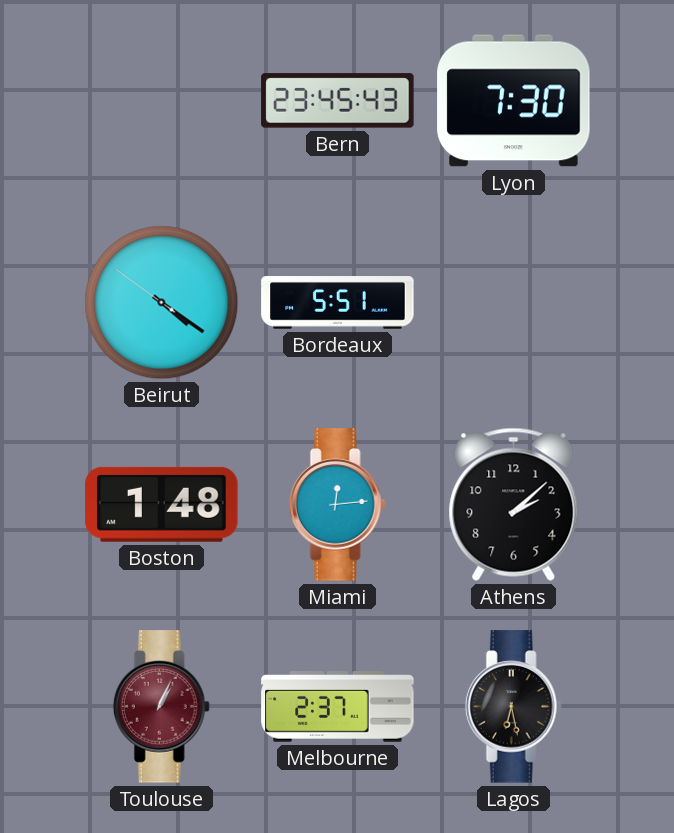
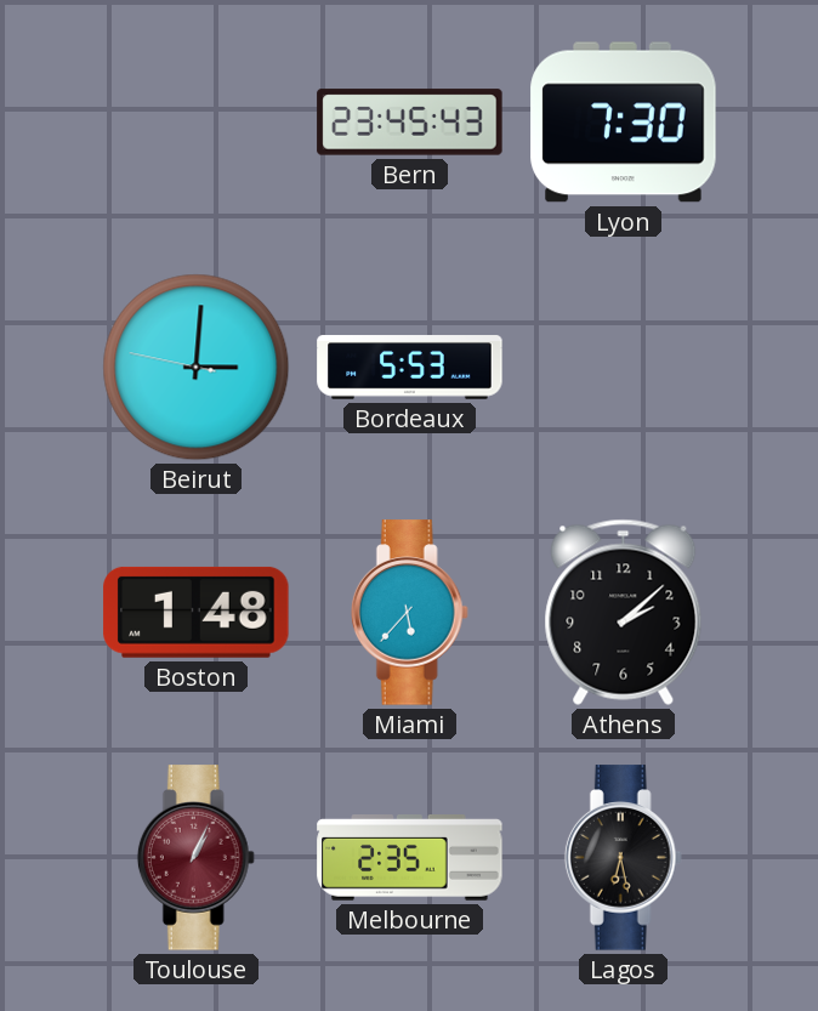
Beirut: 4:20 -> 3:00
Bordeaux: 5:51 -> 5:53
Miami: 12:14 -> 5:37
Melbourne: 2:37 -> 2:35
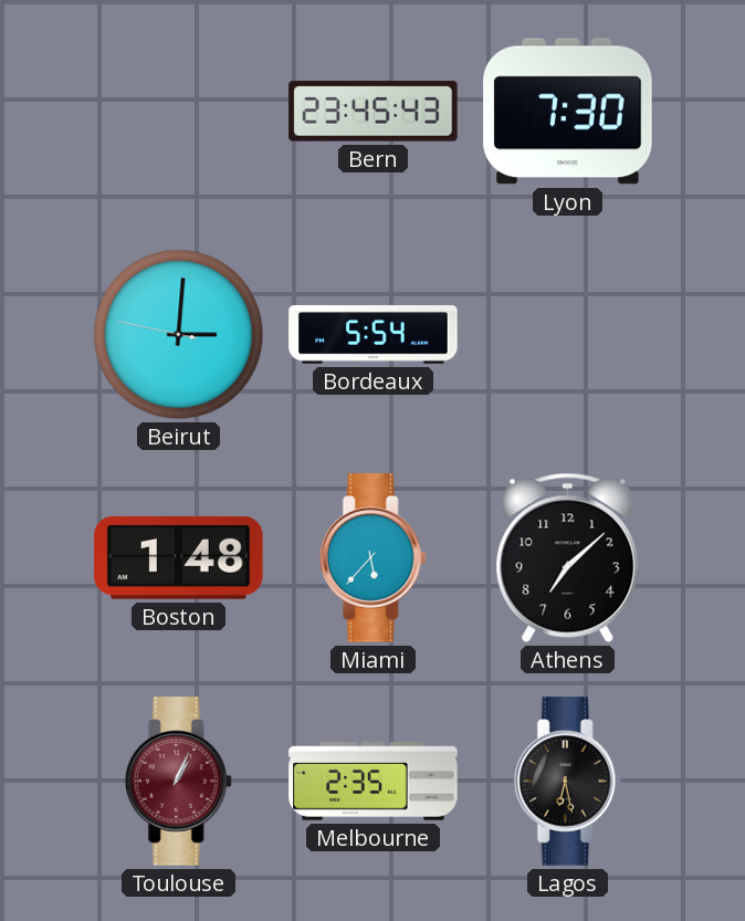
Bordeaux: 5:53 -> 5:54
Athens: 2:08 -> 7:08
